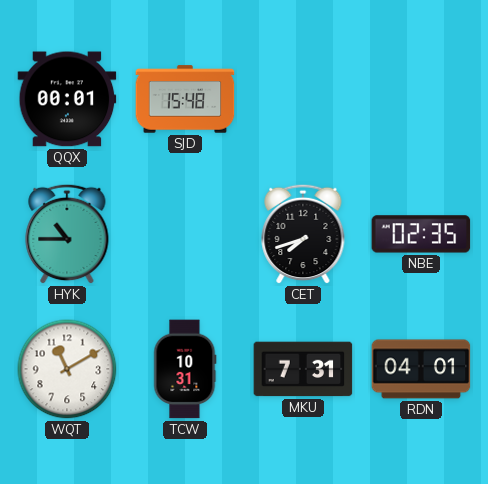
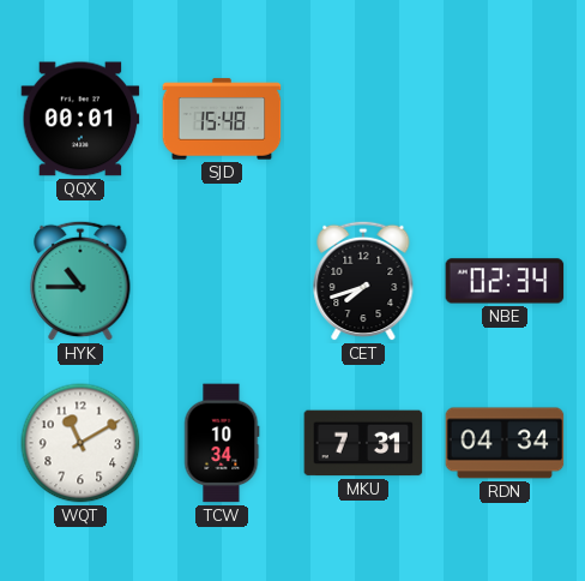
NBE: 02:35 -> 02:34
TCW: 10:31 -> 10:34
RDN: 04:01 -> 04:34
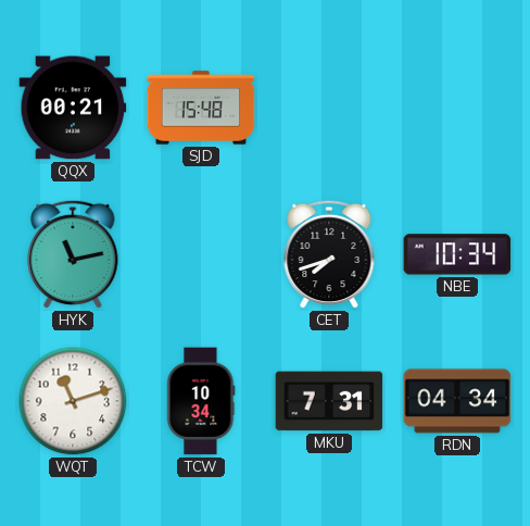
QQX: 00:01 -> 00:21
HYK: 10:45 -> 11:13
NBE: 02:34 -> 10:34
WQT: 11:10 -> 11:12
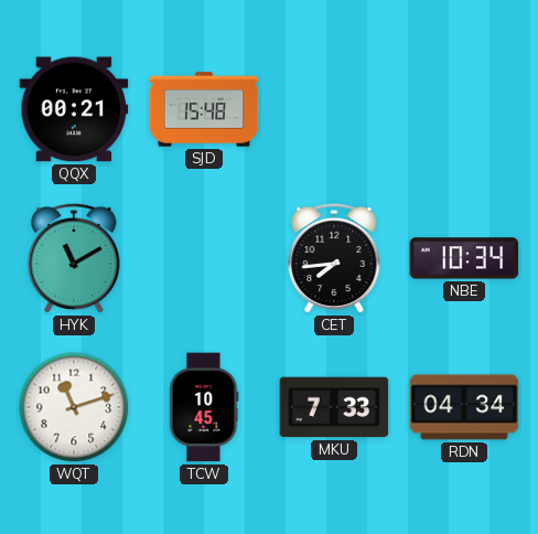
HYK: 11:13 -> 11:10
CET: 7:42 -> 7:44
TCW: 10:34 -> 10:45
MKU: 7:31 -> 7:33
